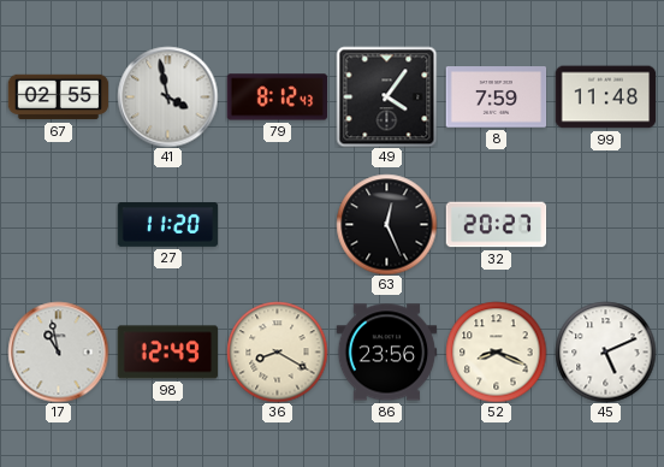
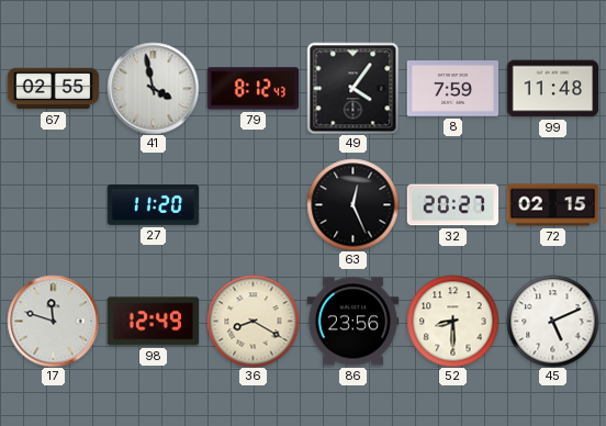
72: none -> 02:15
17: 10:58 -> 11:48
52: 8:19 -> 8:30
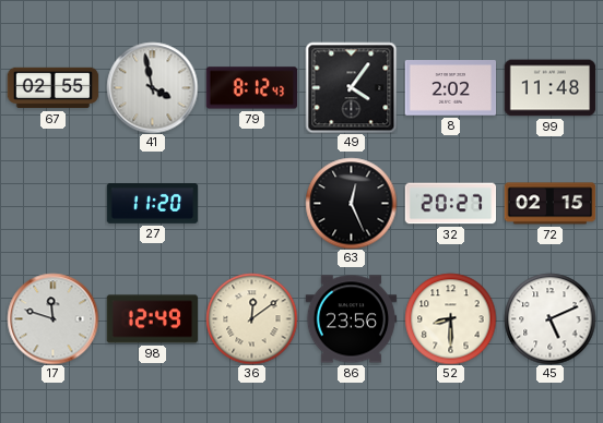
8: 7:59 -> 2:02
36: 8:20 -> 12:09
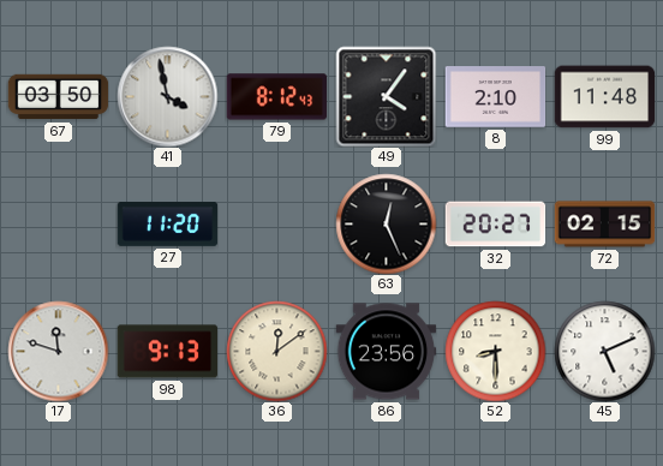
67: 02:55 -> 03:50
8: 2:02 -> 2:10
98: 12:49 -> 9:13
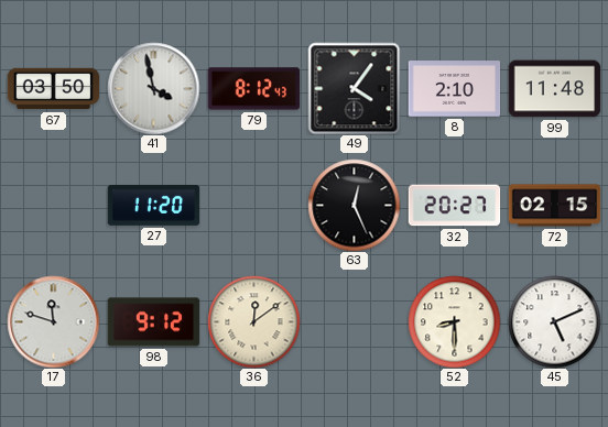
98: 9:13 -> 9:12
86: 23:56 -> none
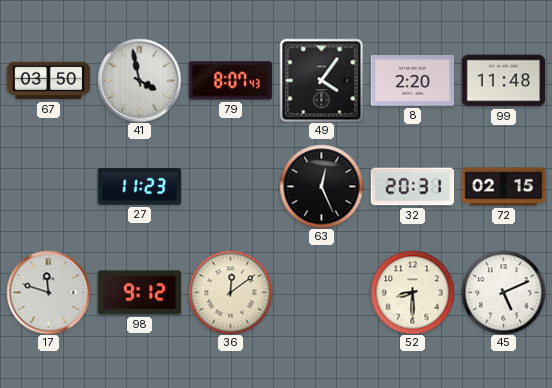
79: 8:12 -> 8:07
8: 2:10 -> 2:20
27: 11:20 -> 11:23
32: 20:27 -> 20:31
